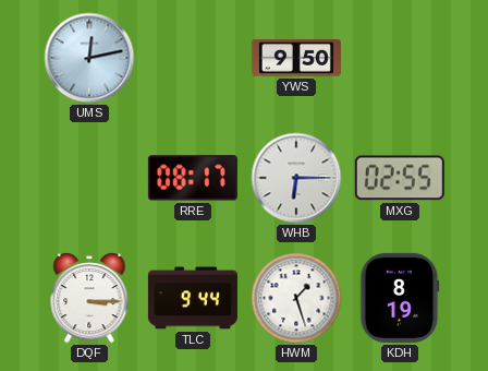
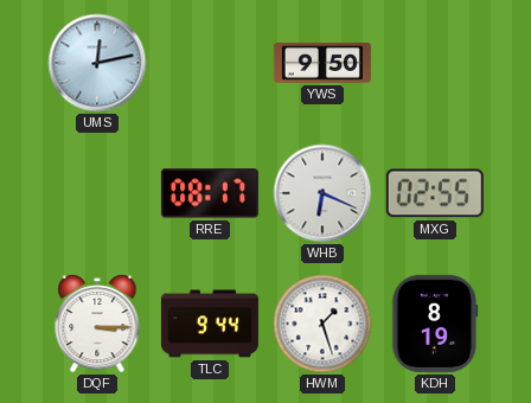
WHB: 6:15 -> 6:19
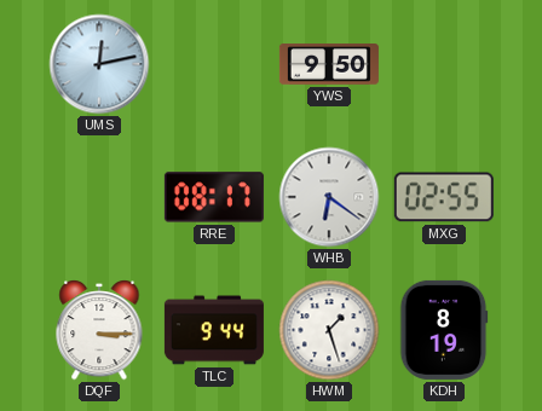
WHB: 6:19 -> 6:21
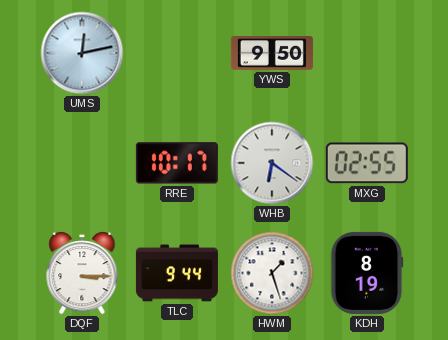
RRE: 08:17 -> 10:17
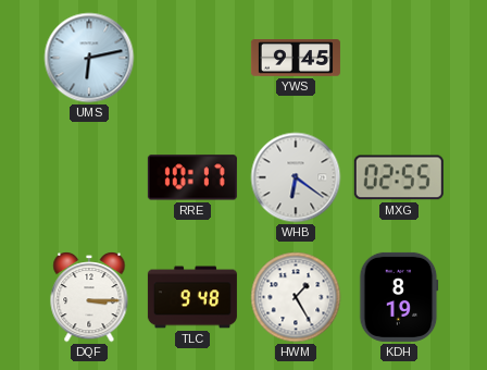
UMS: 12:13 -> 6:13
YWS: 9:50 -> 9:45
TLC: 9:44 -> 9:48
HWM: 1:27 -> 1:25
